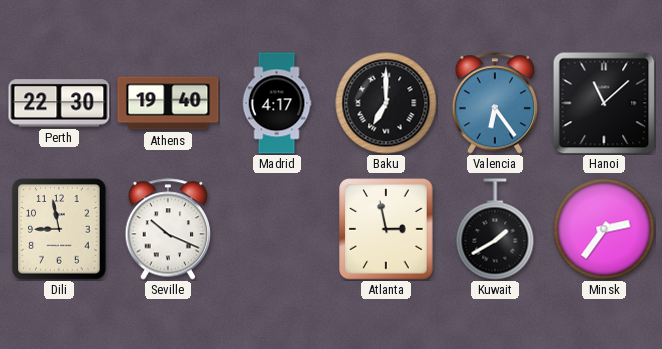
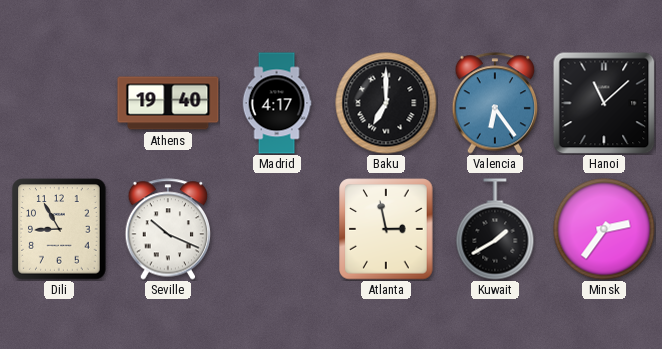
Perth: 22:30 -> none
Dili: 8:58 -> 8:55
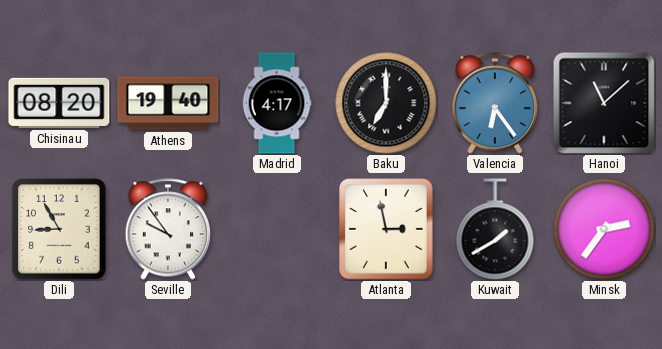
Chisinau: none -> 08:20
Seville: 10:19 -> 9:54
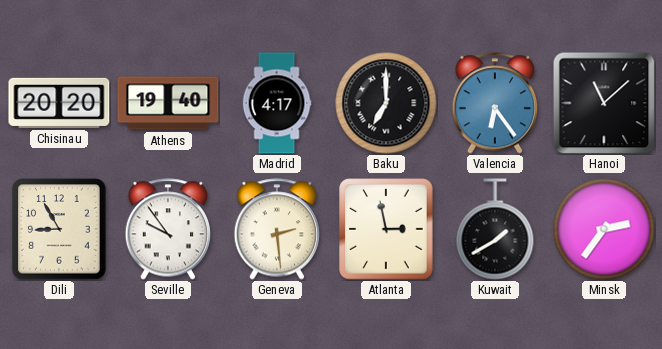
Chisinau: 08:20 -> 20:20
Geneva: none -> 2:29
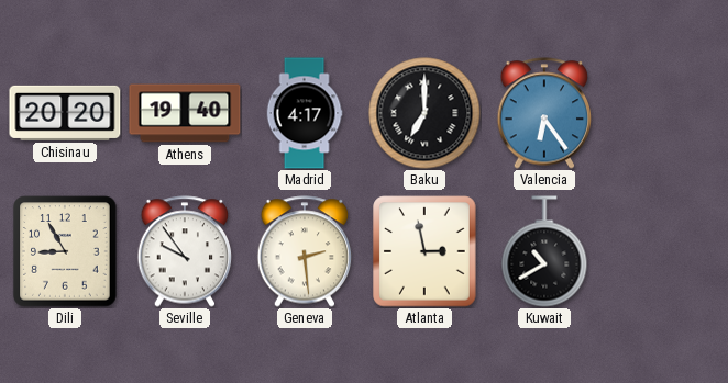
Hanoi: 11:08 -> none
Kuwait: 1:40 -> 10:40
Minsk: 2:36 -> none
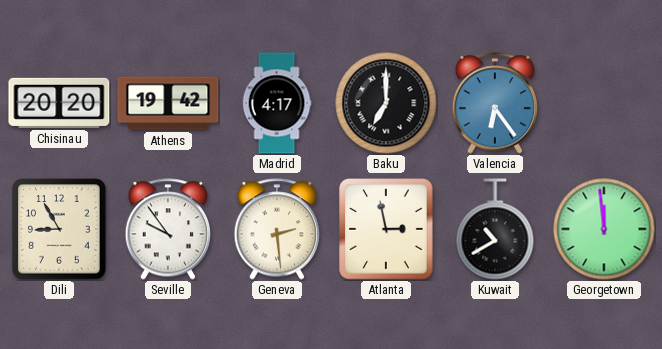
Athens: 19:40 -> 19:42
Georgetown: none -> 11:59
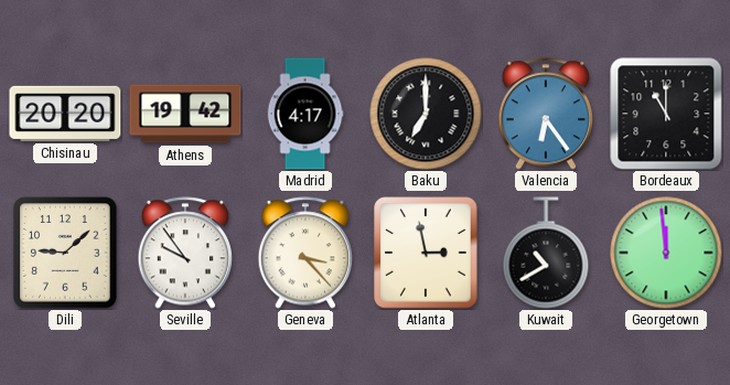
Bordeaux: none -> 11:00
Dili: 8:55 -> 9:08
Geneva: 2:29 -> 3:23
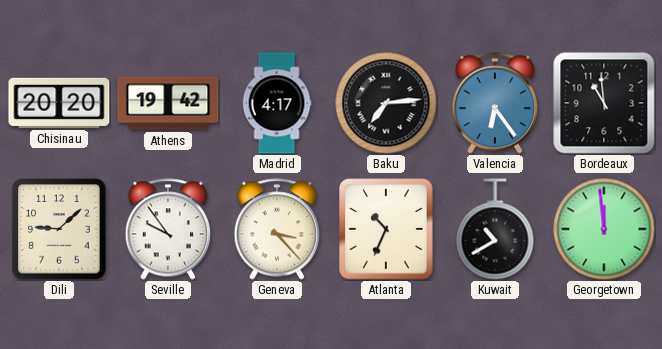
Baku: 7:00 -> 7:14
Bordeaux: 11:00 -> 10:59
Atlanta: 2:58 -> 10:34
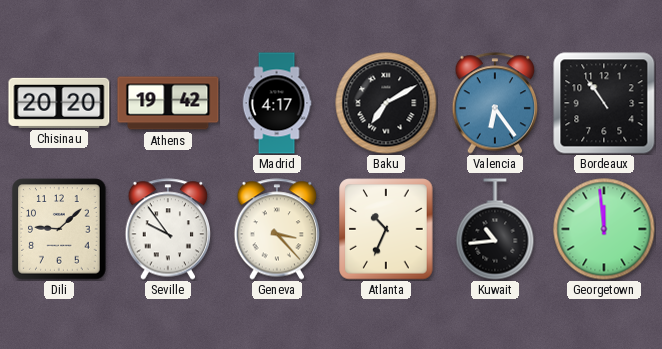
Baku: 7:14 -> 7:10
Bordeaux: 10:59 -> 10:54
Kuwait: 10:40 -> 10:44
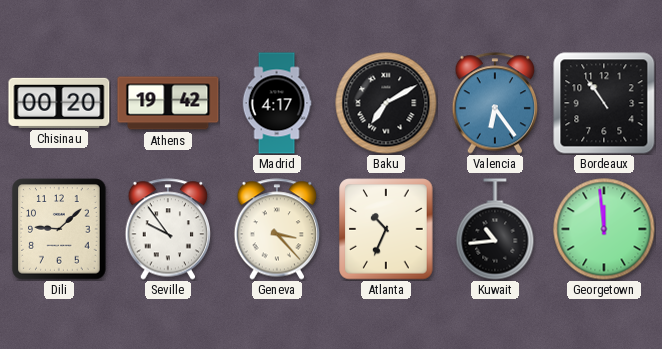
Chisinau: 20:20 -> 00:20
